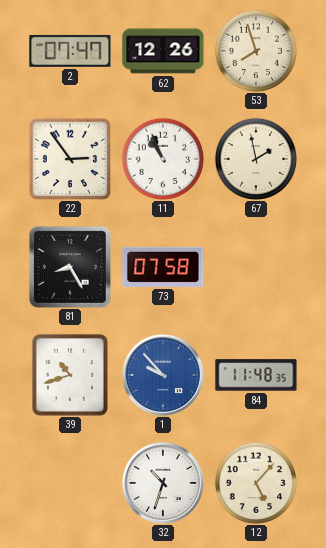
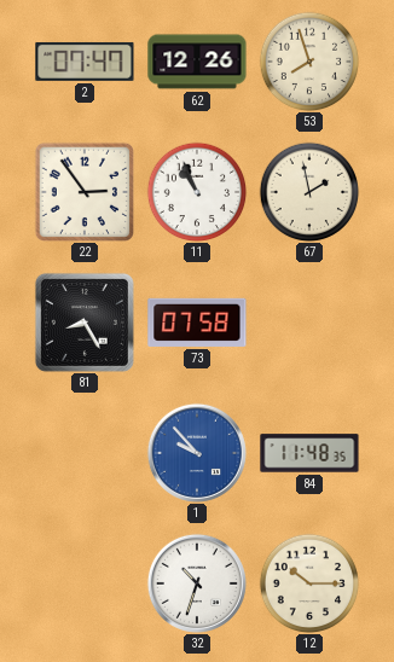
39: 10:42 -> none
12: 5:07 -> 10:15
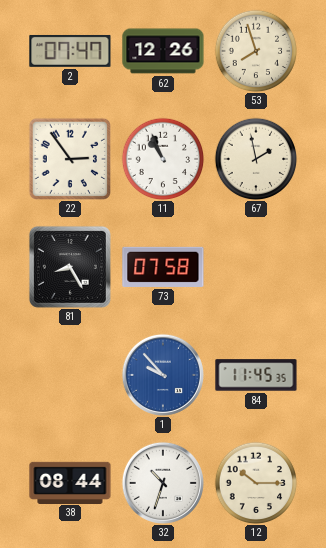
84: 11:48 -> 11:45
38: none -> 08:44
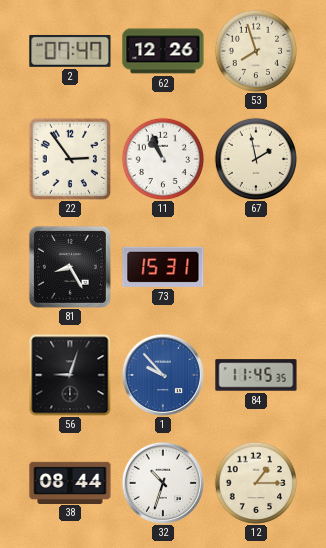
73: 07:58 -> 15:31
56: none -> 9:03
12: 10:15 -> 1:15
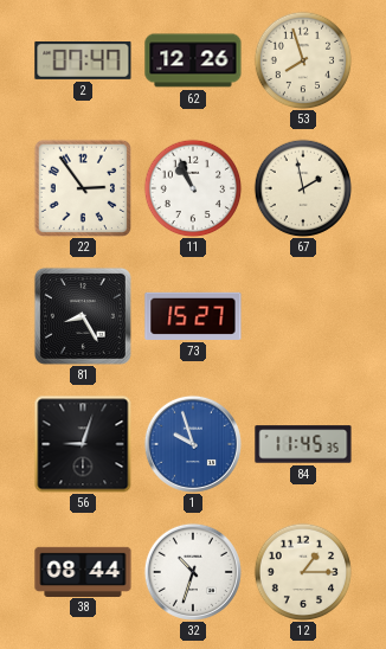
73: 15:31 -> 15:27
1: 9:53 -> 9:57
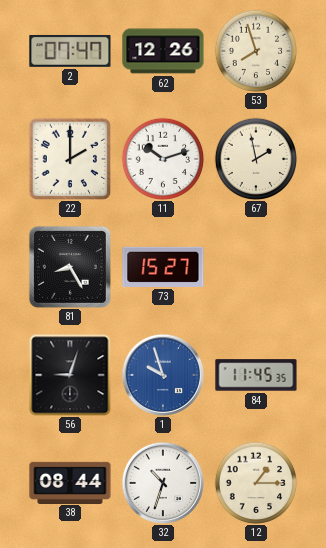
22: 2:54 -> 2:00
11: 10:56 -> 10:12
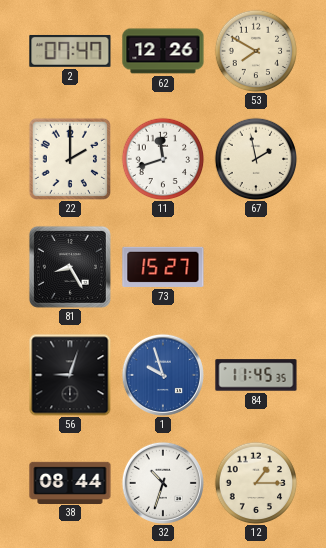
53: 7:57 -> 7:50
11: 10:12 -> 11:42
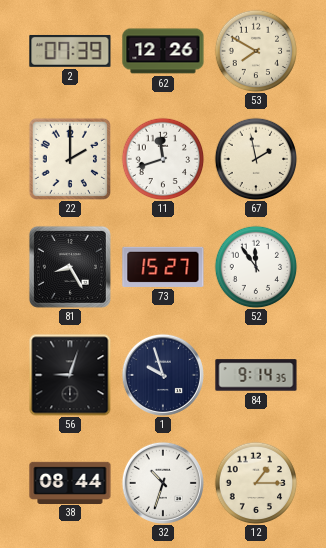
2: 07:47 -> 07:39
52: none -> 11:54
1 dial: blue -> navy
84: 11:45 -> 9:14
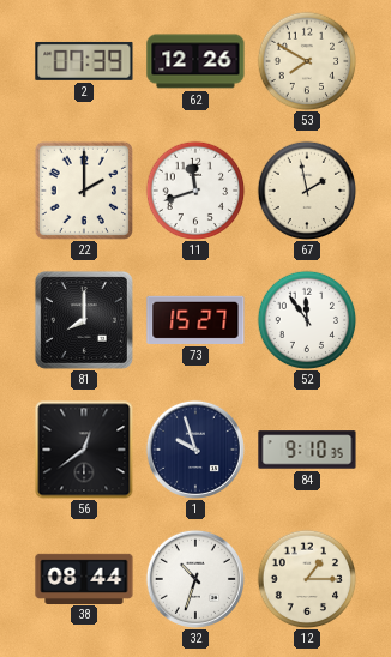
81: 8:25 -> 8:00
56: 9:03 -> 12:39
84: 9:14 -> 9:10
